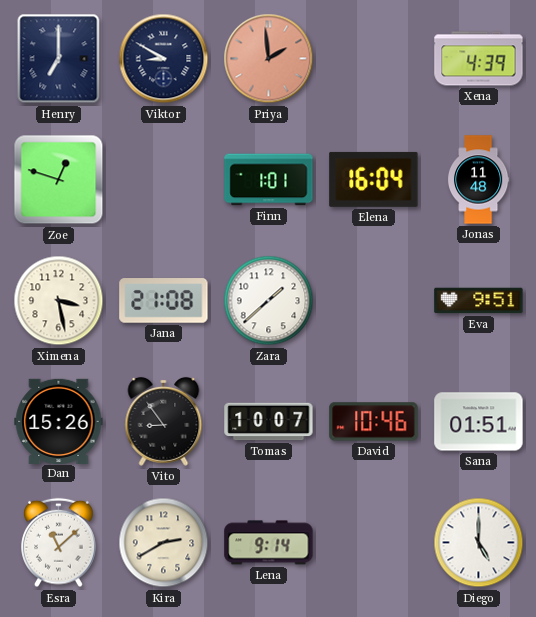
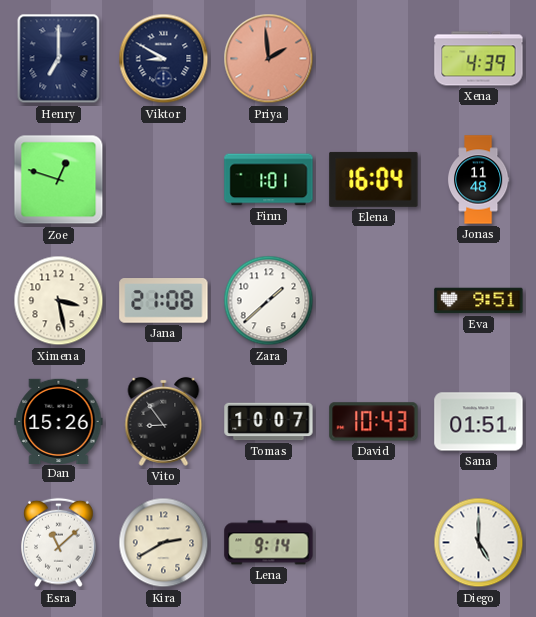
David: 10:46 -> 10:43
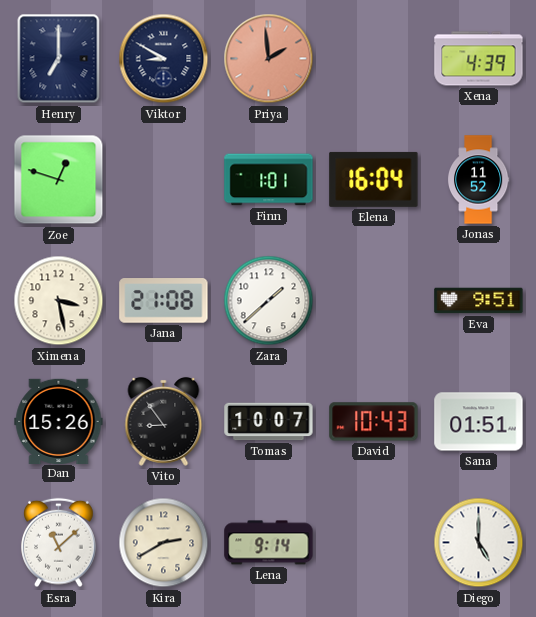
Jonas: 11:48 -> 11:52
